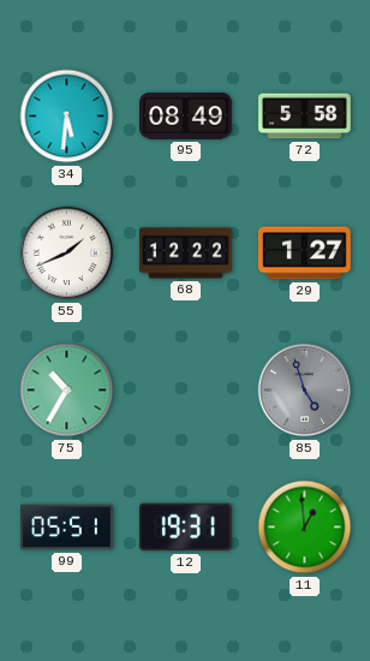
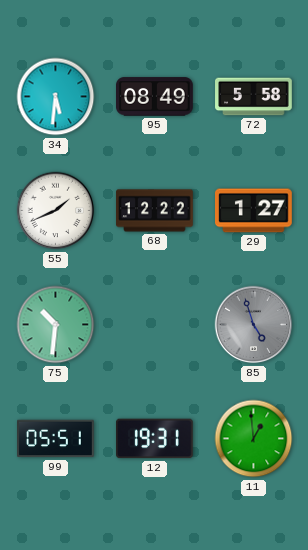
75: 10:35 -> 10:31
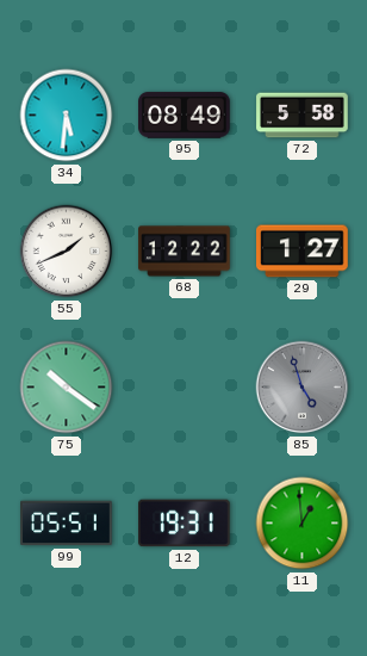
75: 10:31 -> 10:21
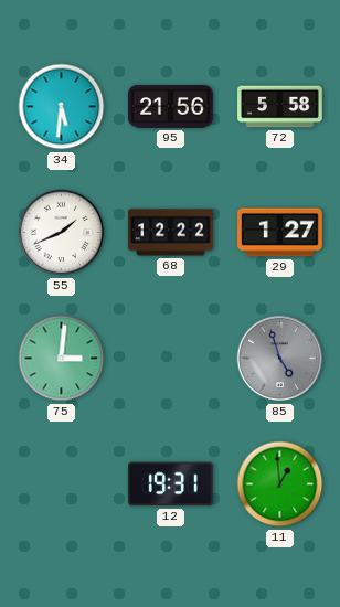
95: 08:49 -> 21:56
75: 10:21 -> 3:01
99: 05:51 -> none
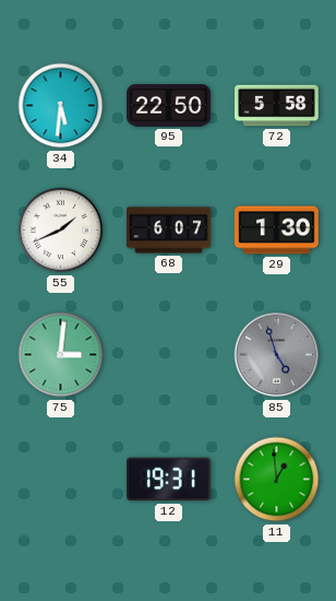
95: 21:56 -> 22:50
68: 12:22 -> 6:07
29: 1:27 -> 1:30
